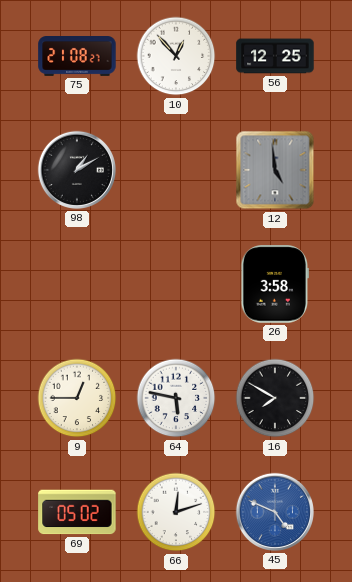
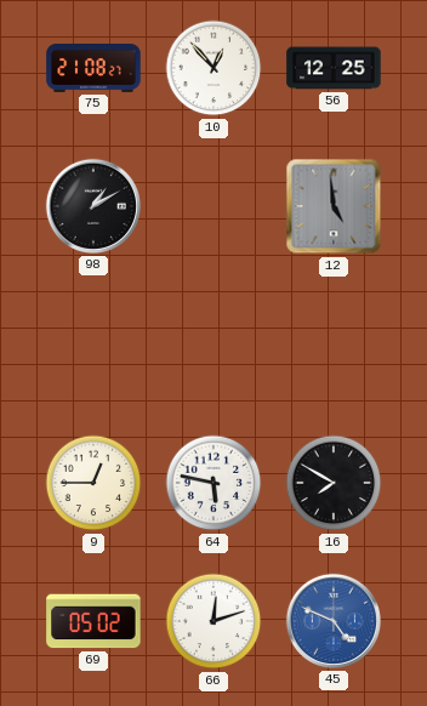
26: 3:58 -> none
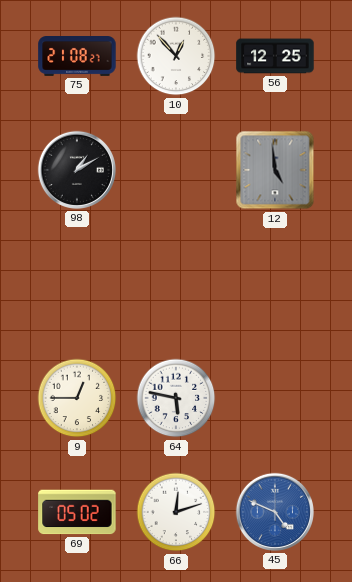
16: 7:50 -> none
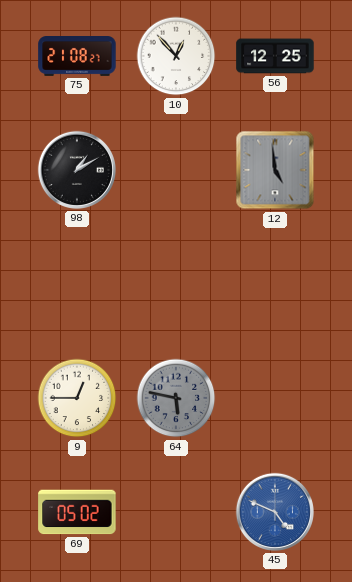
64 dial: white -> grey
66: 12:12 -> none
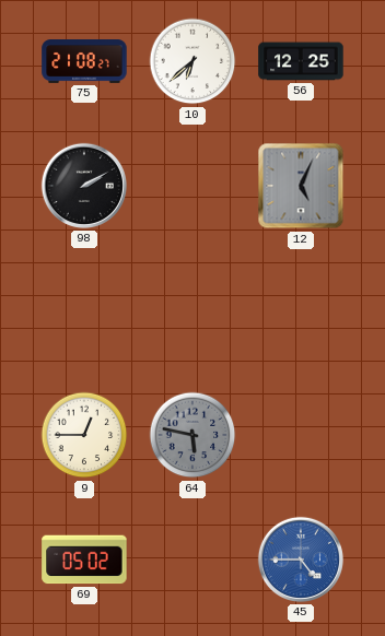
10: 12:53 -> 6:38
98: 1:10 -> 2:10
12: 4:59 -> 5:04
45: 4:49 -> 4:45
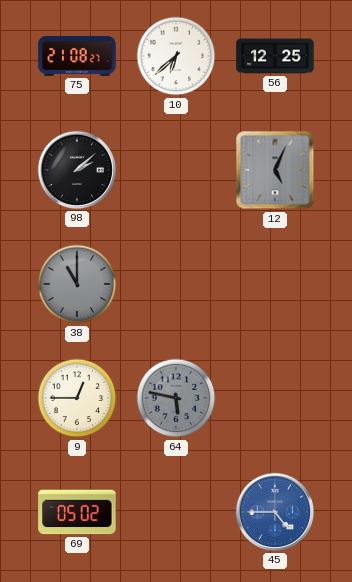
98: 2:10 -> 2:08
38: none -> 11:00
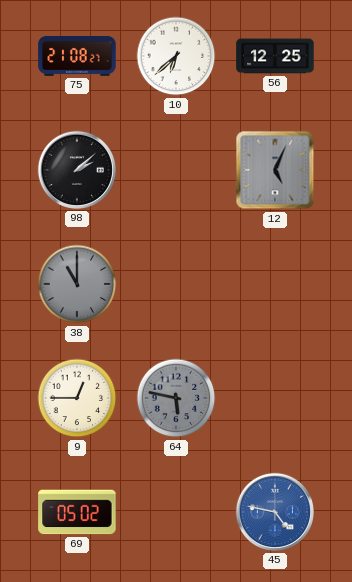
45: 4:45 -> 4:47
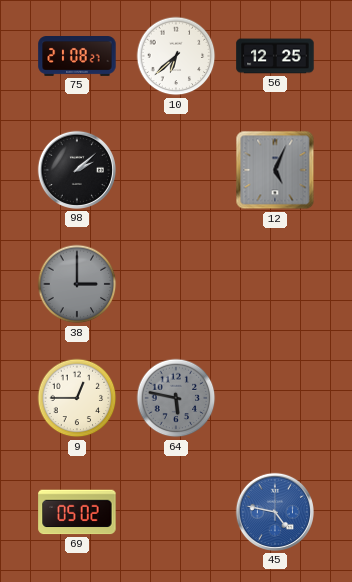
38: 11:00 -> 3:00
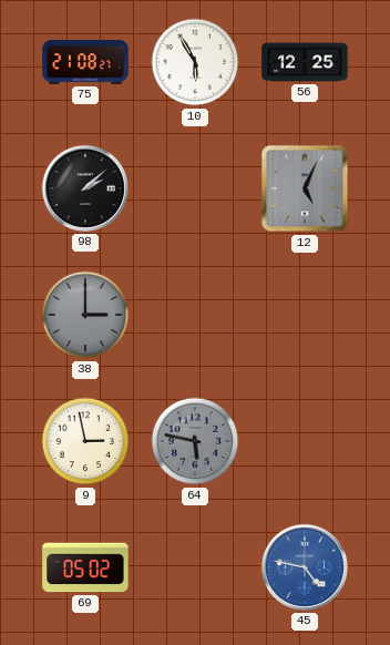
10: 6:38 -> 5:55
9: 12:45 -> 2:58
